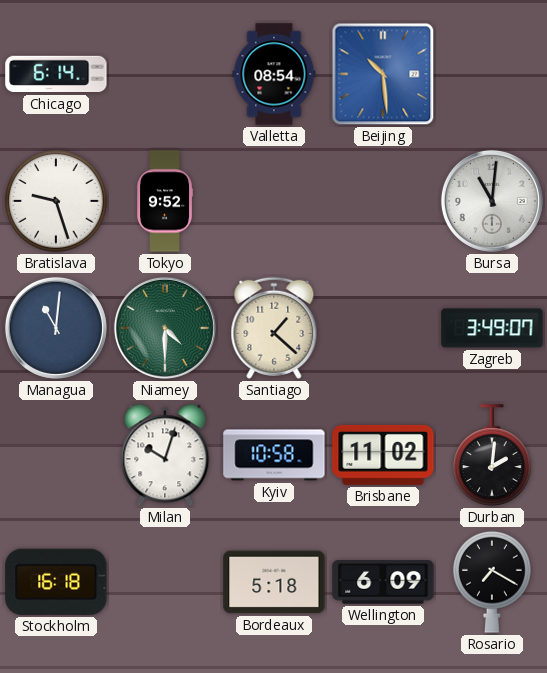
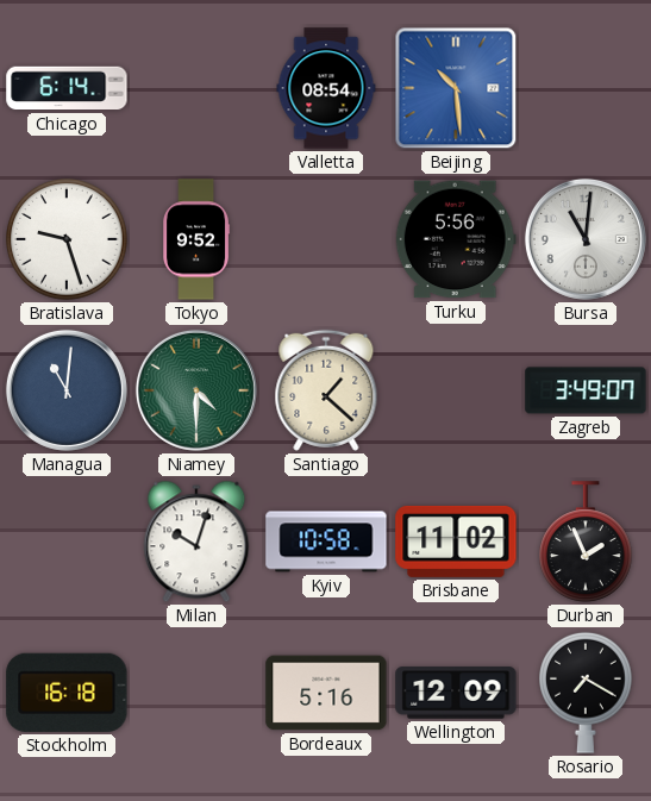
Turku: none -> 5:56
Durban: 2:01 -> 1:56
Bordeaux: 5:18 -> 5:16
Wellington: 6:09 -> 12:09
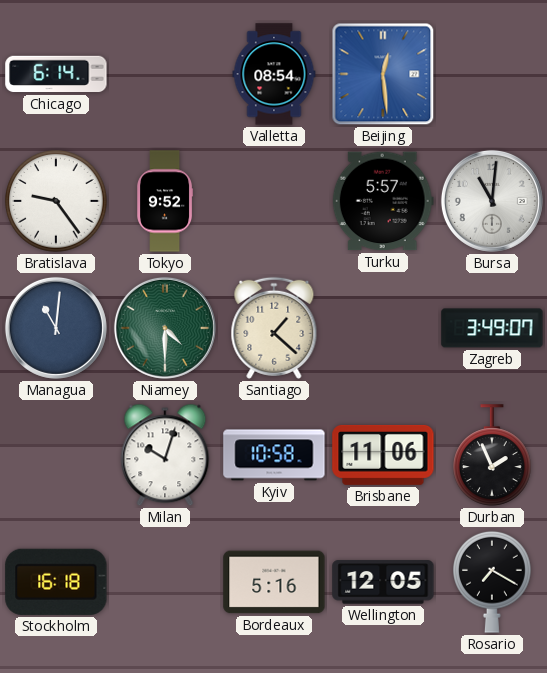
Beijing: 10:29 -> 12:29
Bratislava: 9:27 -> 9:24
Turku: 5:56 -> 5:57
Brisbane: 11:02 -> 11:06
Wellington: 12:09 -> 12:05
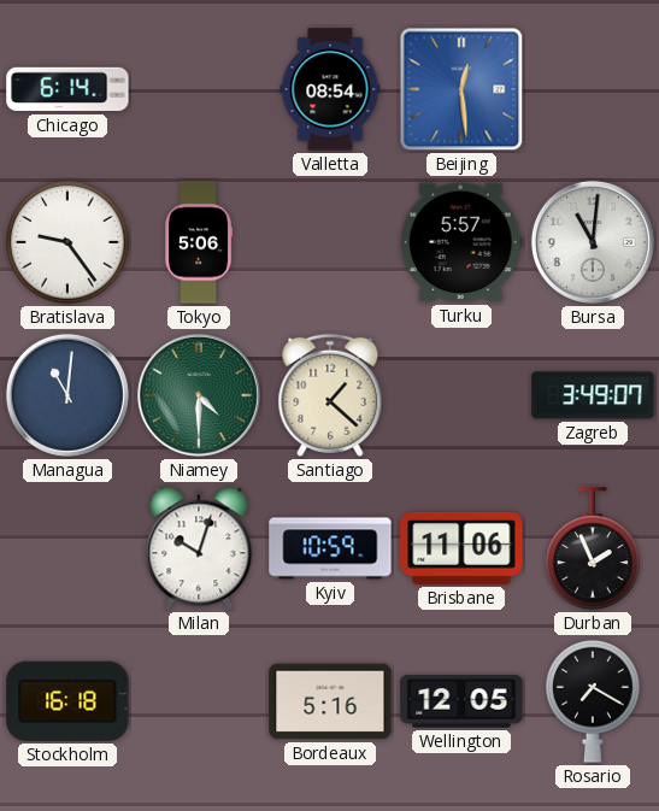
Tokyo: 9:52 -> 5:06
Kyiv: 10:58 -> 10:59
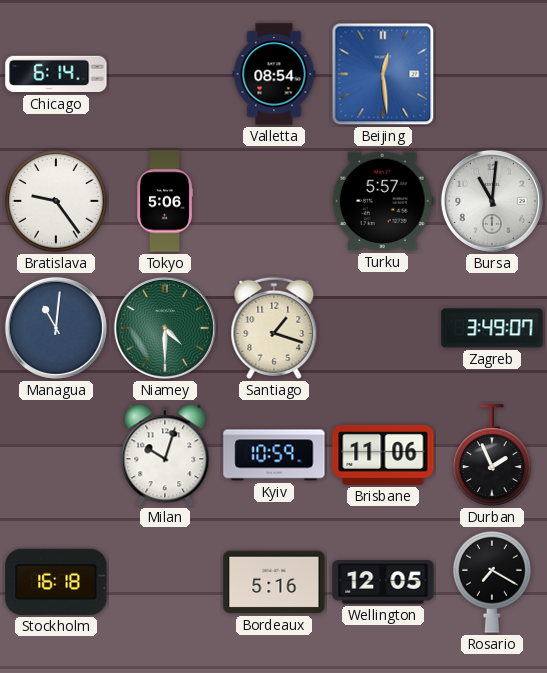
Santiago: 1:22 -> 1:18
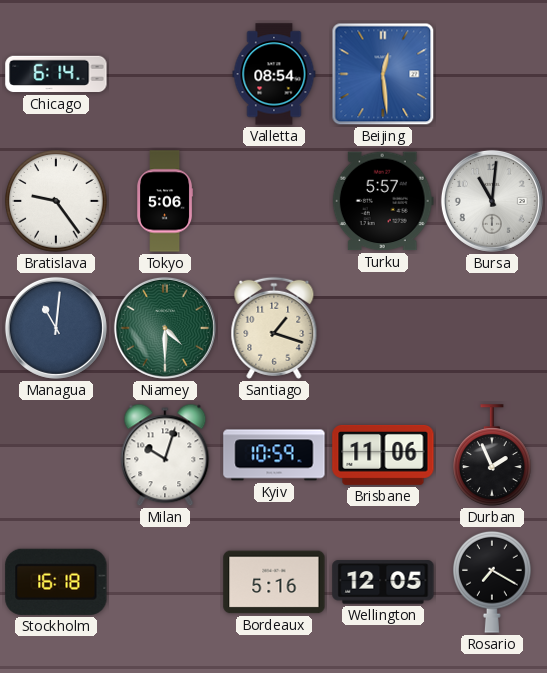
Zagreb: 3:49 -> none
